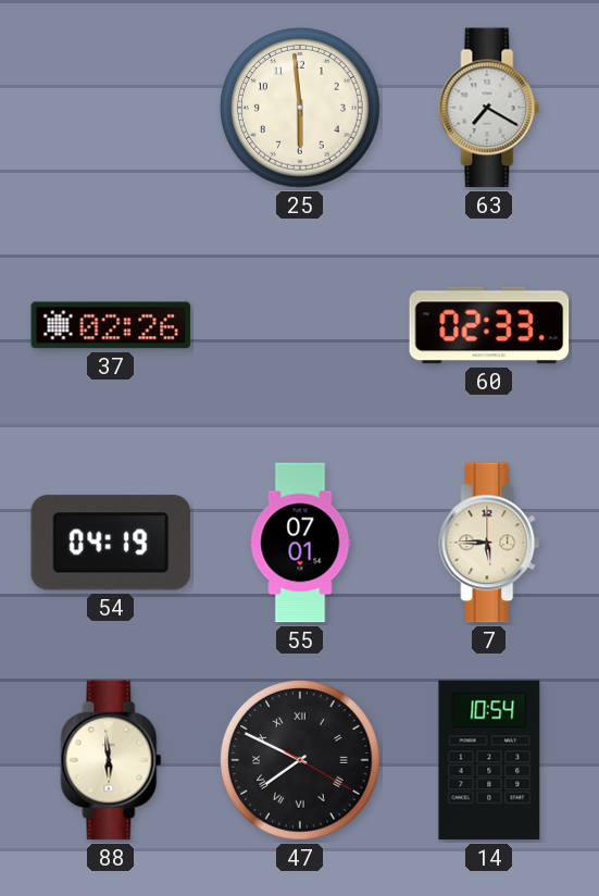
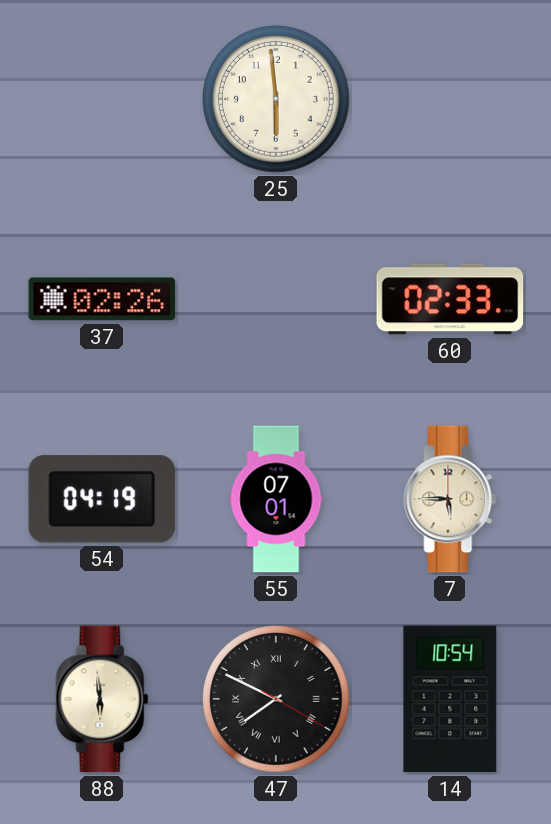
63: 7:20 -> none
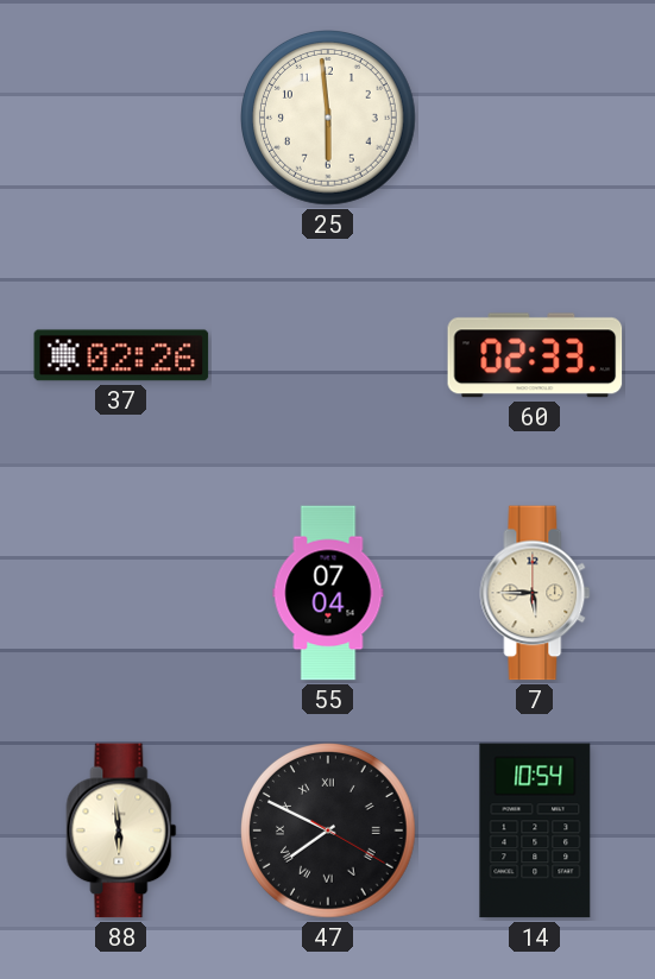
54: 04:19 -> none
55: 07:01 -> 07:04
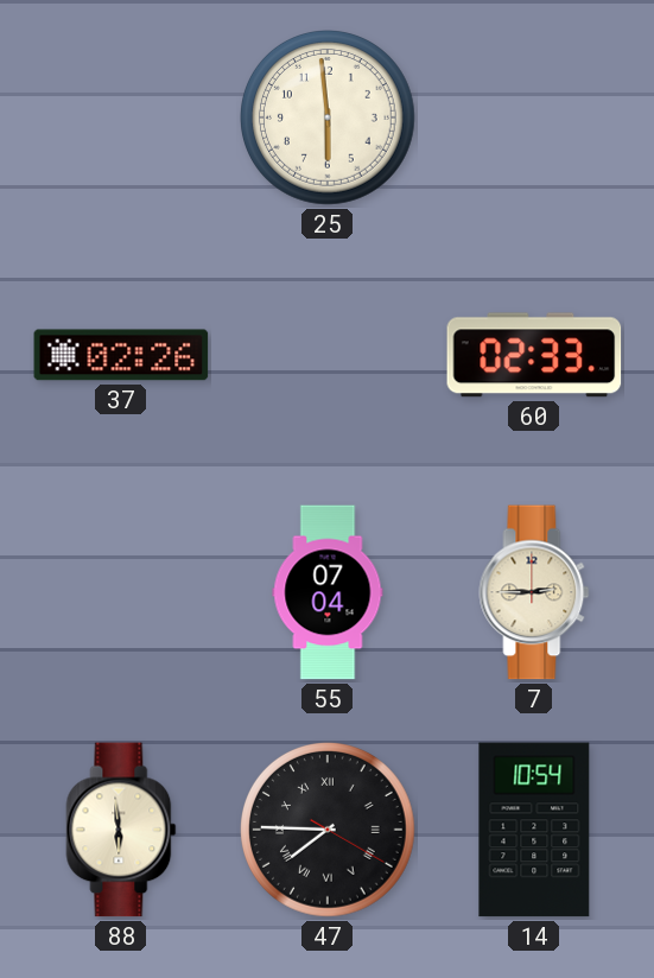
7: 5:45 -> 2:45
47: 7:49 -> 7:45
